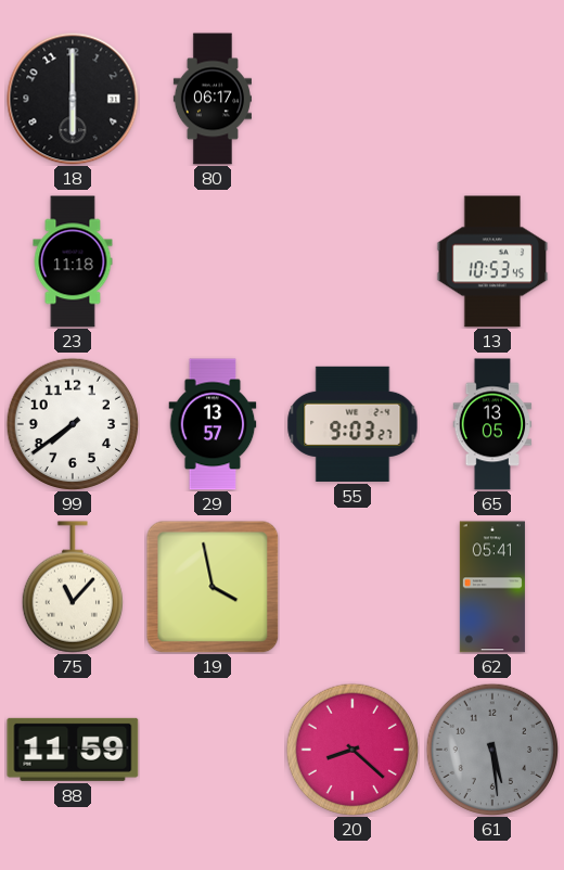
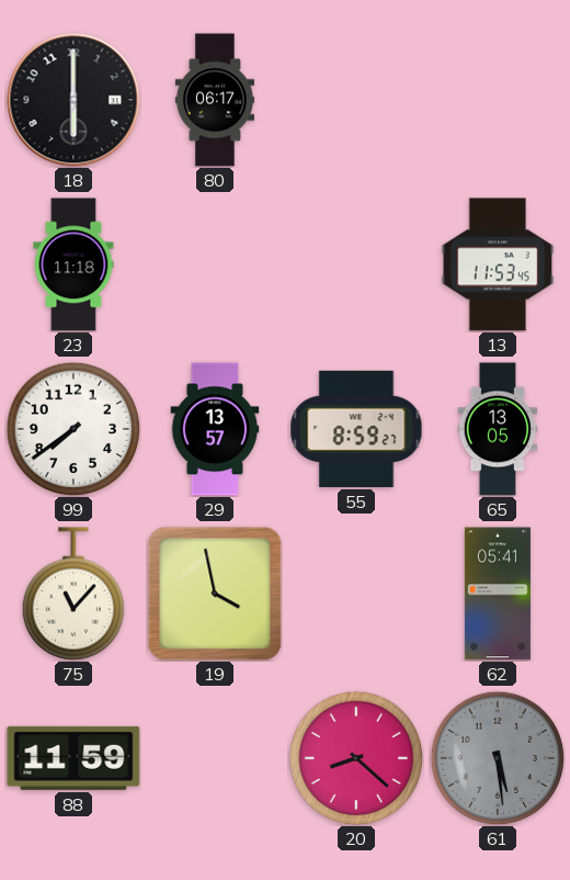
13: 10:53 -> 11:53
55: 9:03 -> 8:59
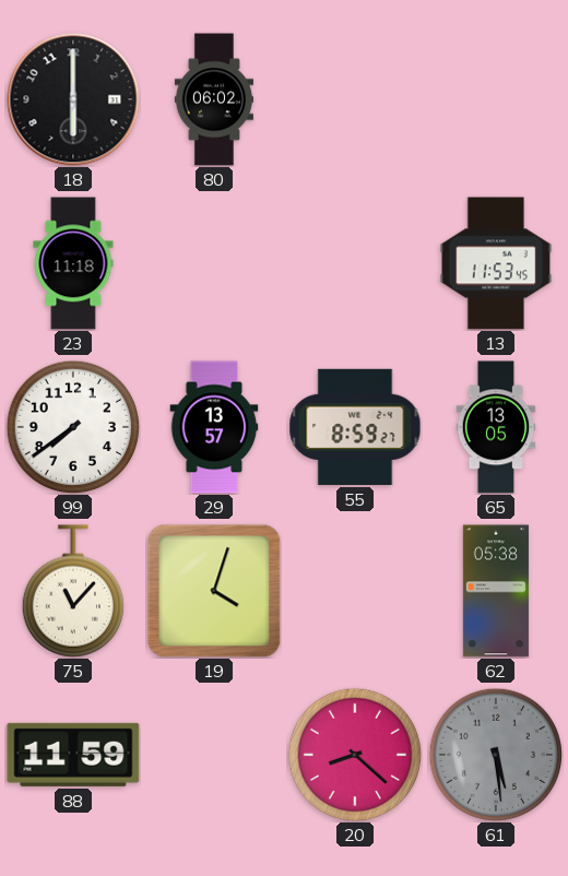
80: 06:17 -> 06:02
19: 3:58 -> 4:03
62: 05:41 -> 05:38
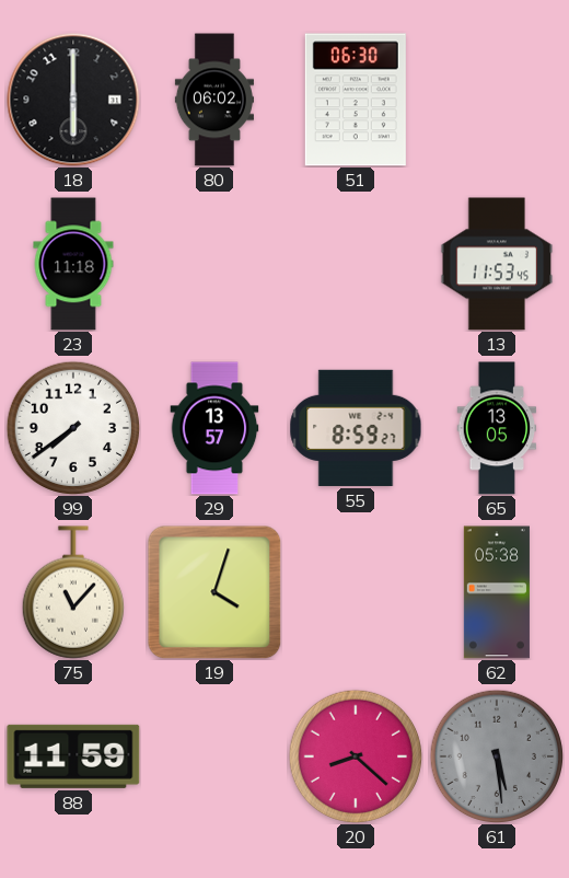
51: none -> 06:30
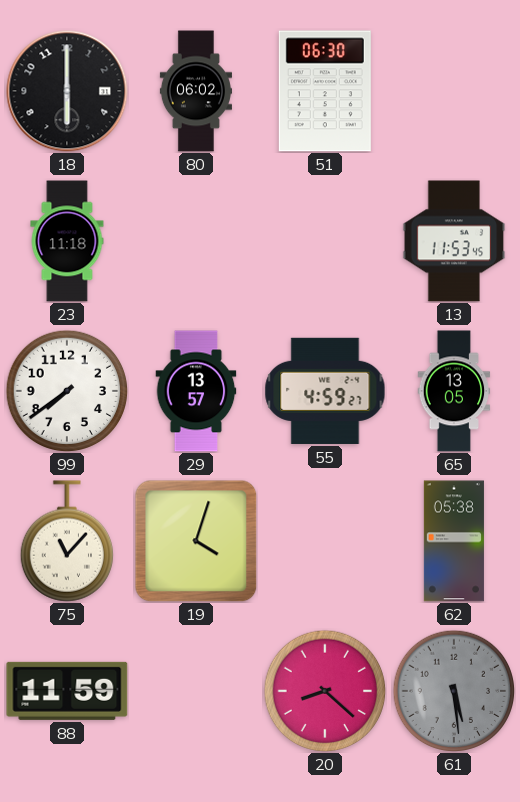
55: 8:59 -> 4:59
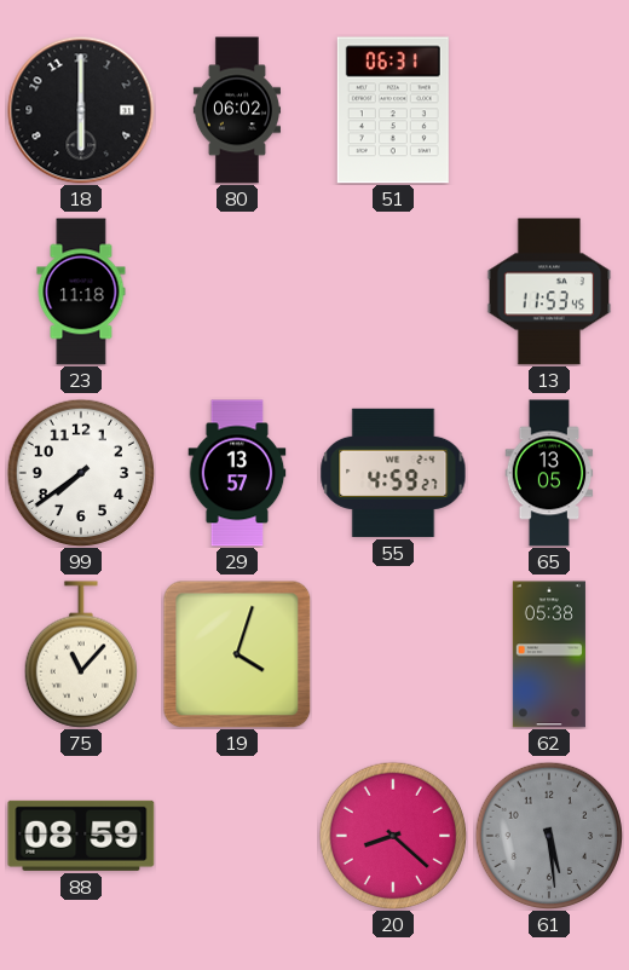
51: 06:30 -> 06:31
88: 11:59 -> 08:59
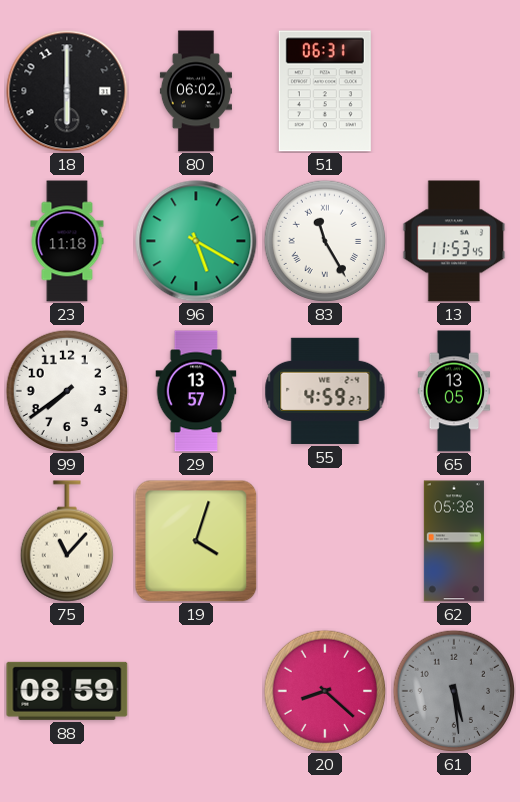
96: none -> 5:20
83: none -> 11:25
